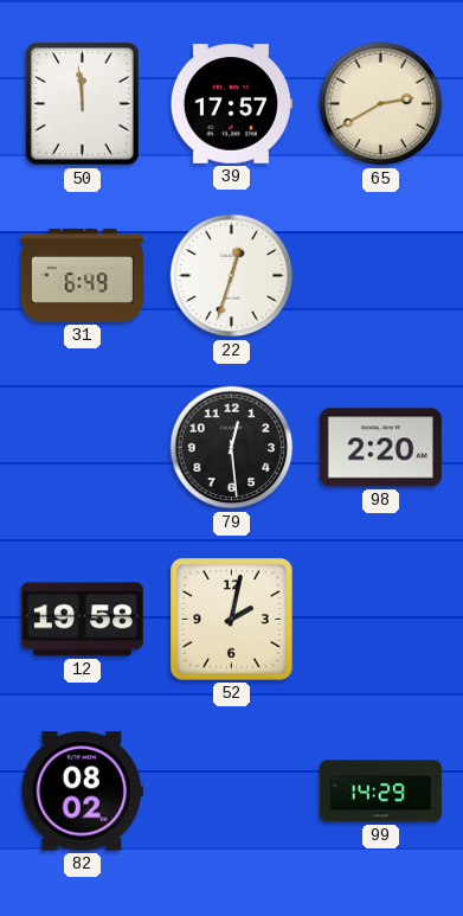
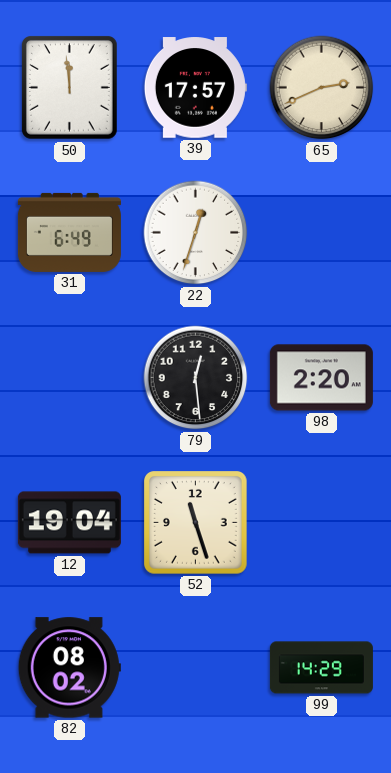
65: 2:40 -> 2:41
12: 19:58 -> 19:04
52: 2:02 -> 11:27
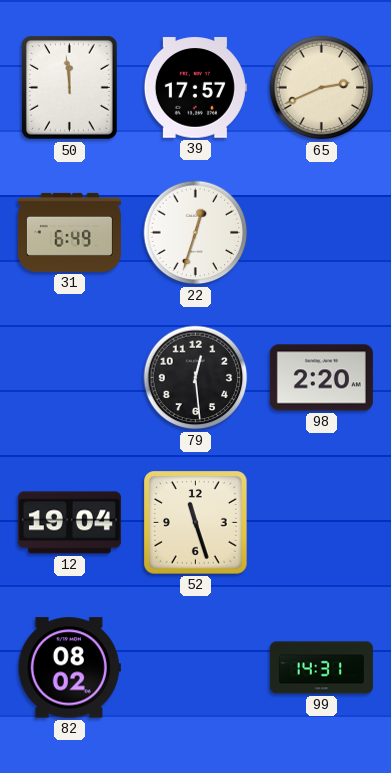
99: 14:29 -> 14:31
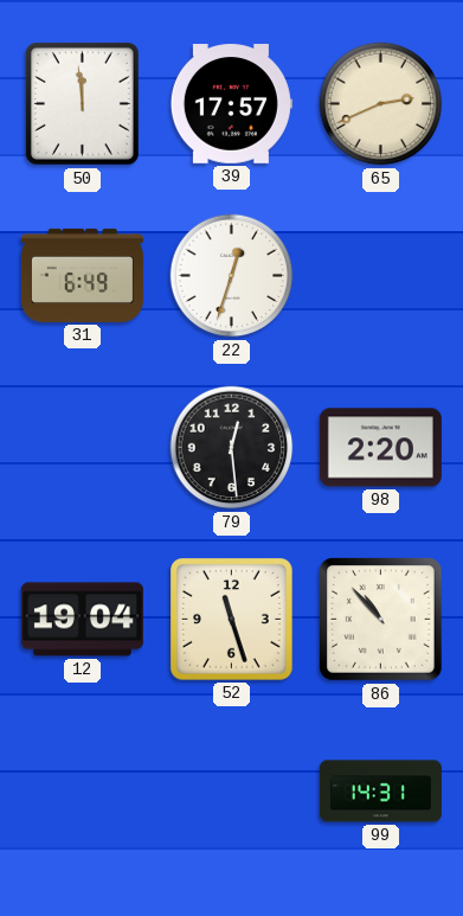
86: none -> 10:53
82: 08:02 -> none
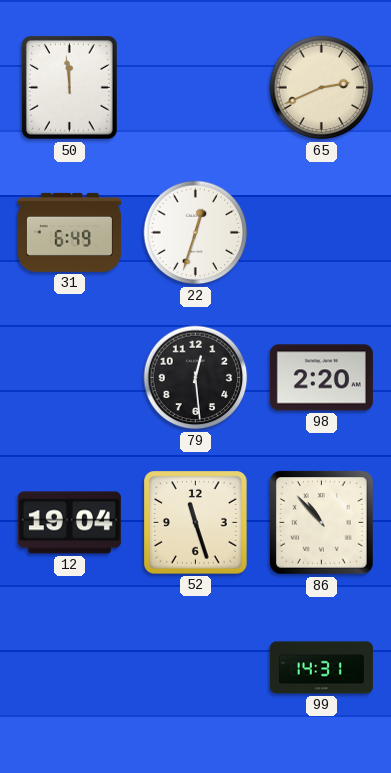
39: 17:57 -> none
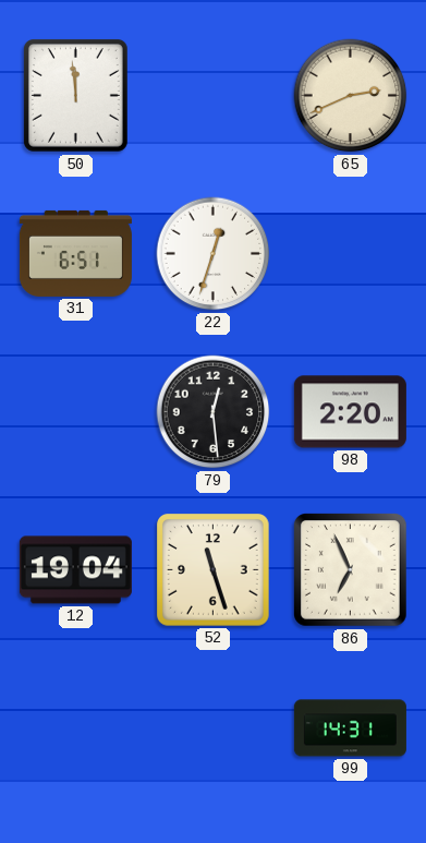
31: 6:49 -> 6:51
86: 10:53 -> 6:56
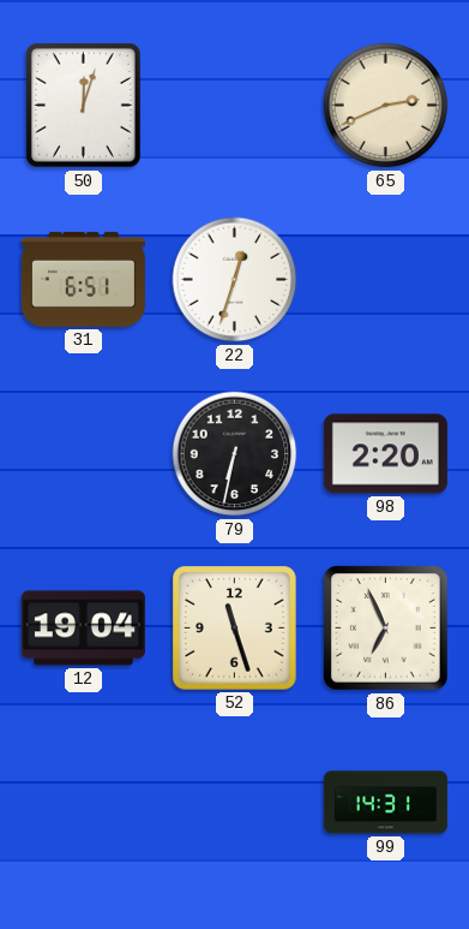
50: 11:59 -> 12:03
79: 12:29 -> 6:32
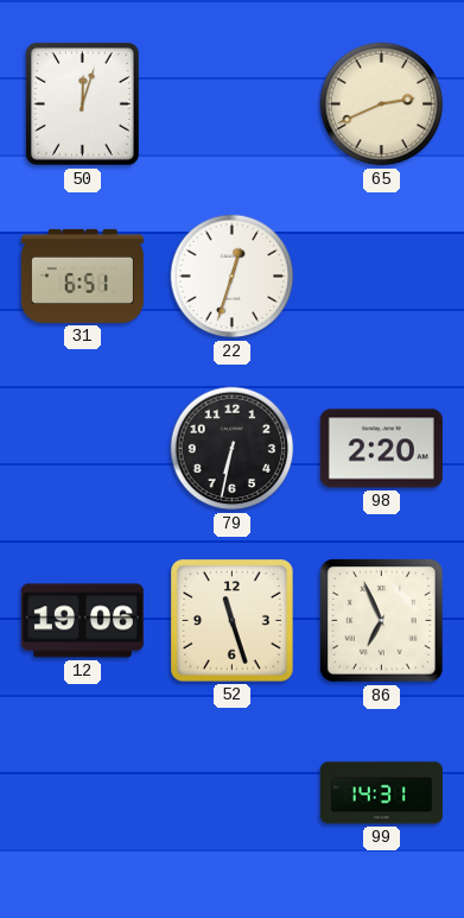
12: 19:04 -> 19:06
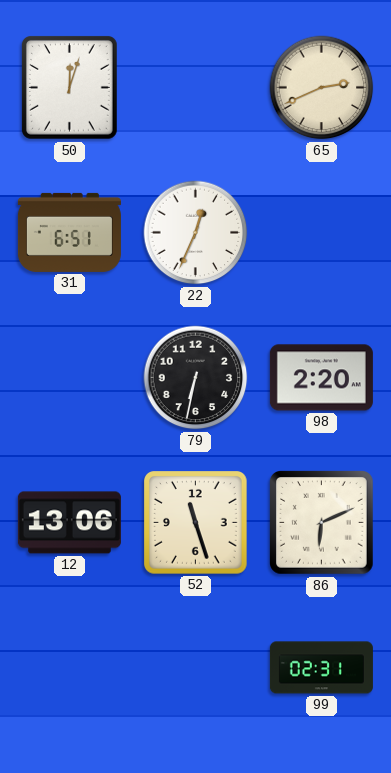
22: 12:33 -> 12:34
12: 19:06 -> 13:06
86: 6:56 -> 6:11
99: 14:31 -> 02:31
